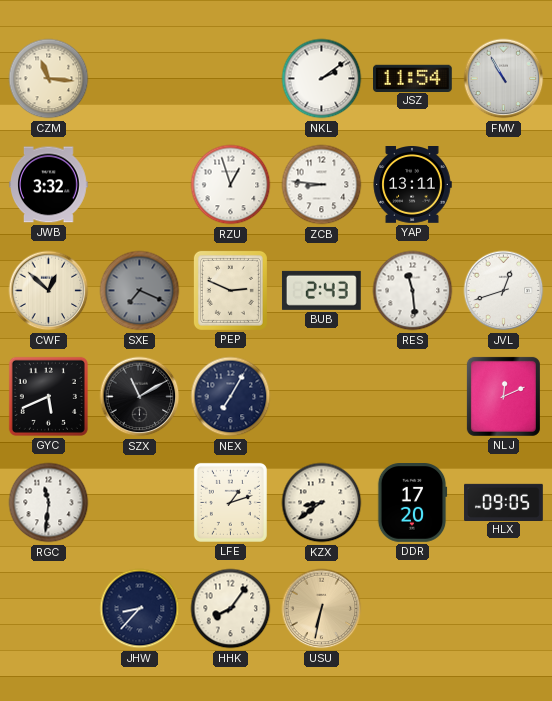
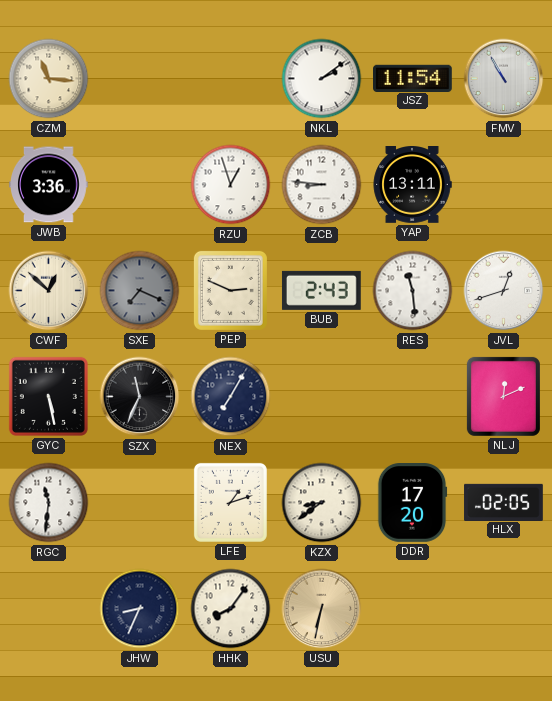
JWB: 3:32 -> 3:36
GYC: 5:41 -> 5:28
SZX: 11:10 -> 11:34
HLX: 09:05 -> 02:05
JHW: 8:37 -> 8:34
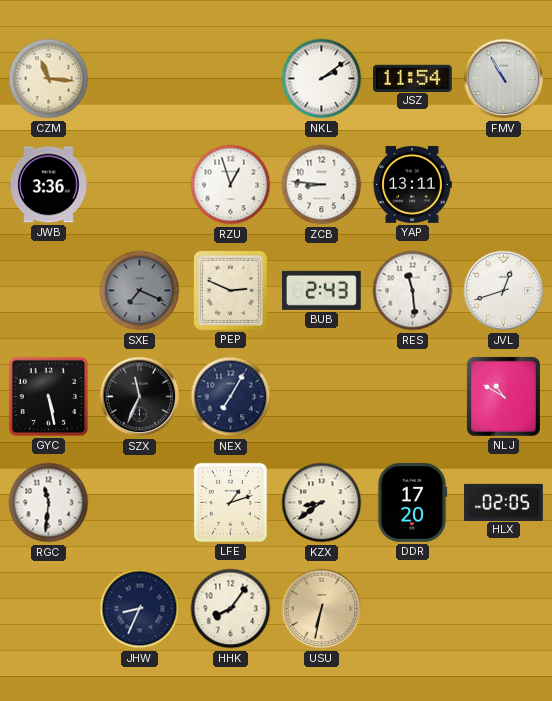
CWF: 12:52 -> none
NLJ: 12:11 -> 10:50
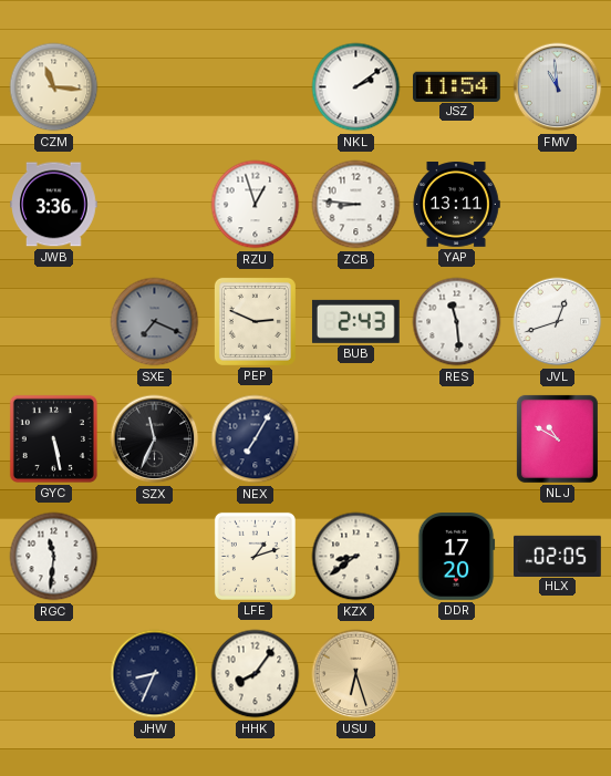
FMV: 10:55 -> 10:59
USU: 6:32 -> 6:27
